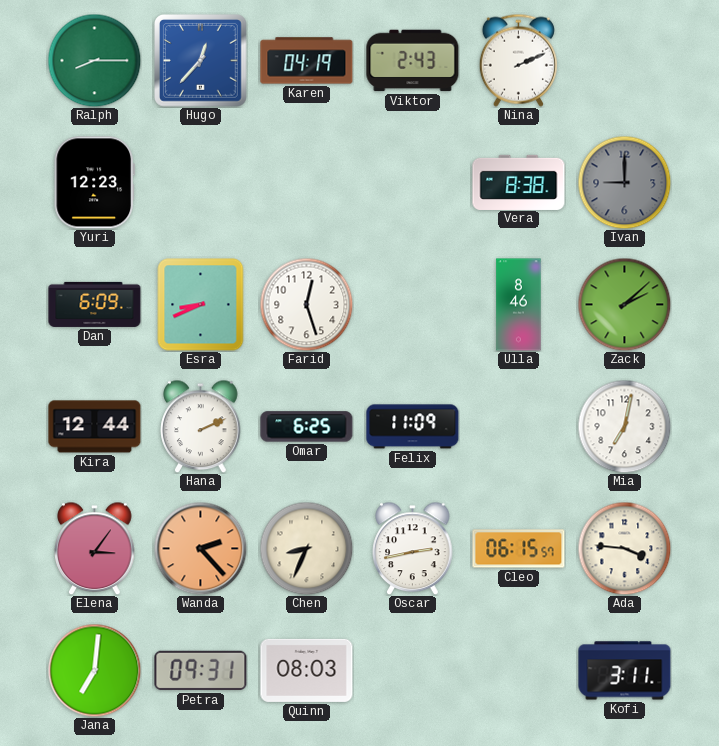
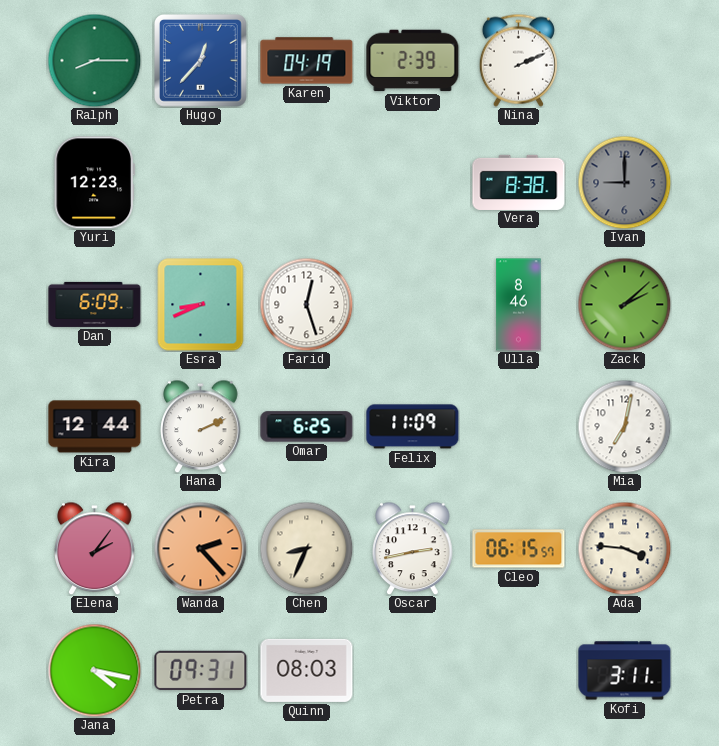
Viktor: 2:43 -> 2:39
Elena: 3:06 -> 2:06
Jana: 7:01 -> 4:17
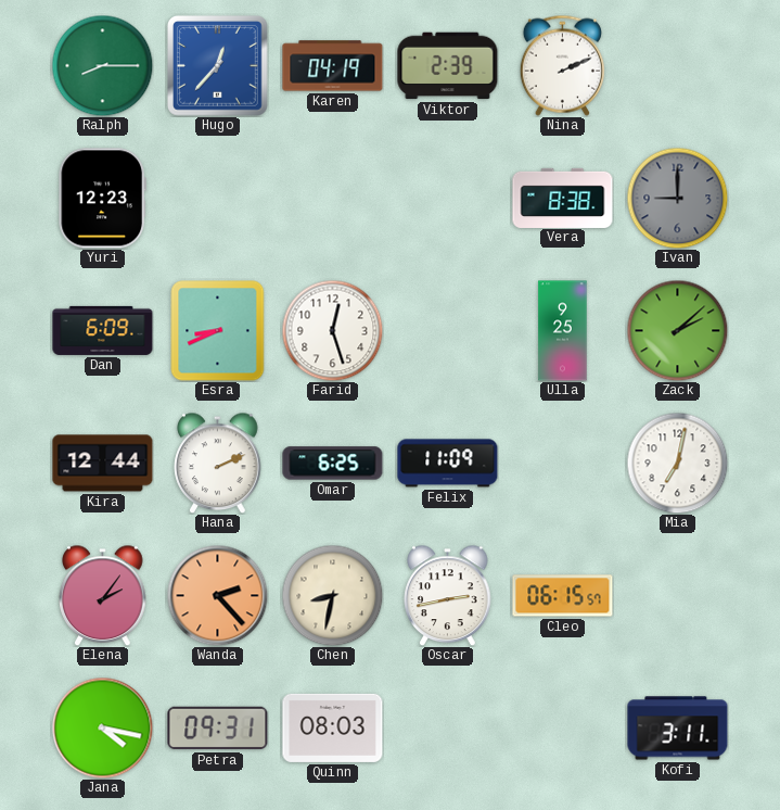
Ulla: 8:46 -> 9:25
Chen: 8:34 -> 8:32
Ada: 3:46 -> none
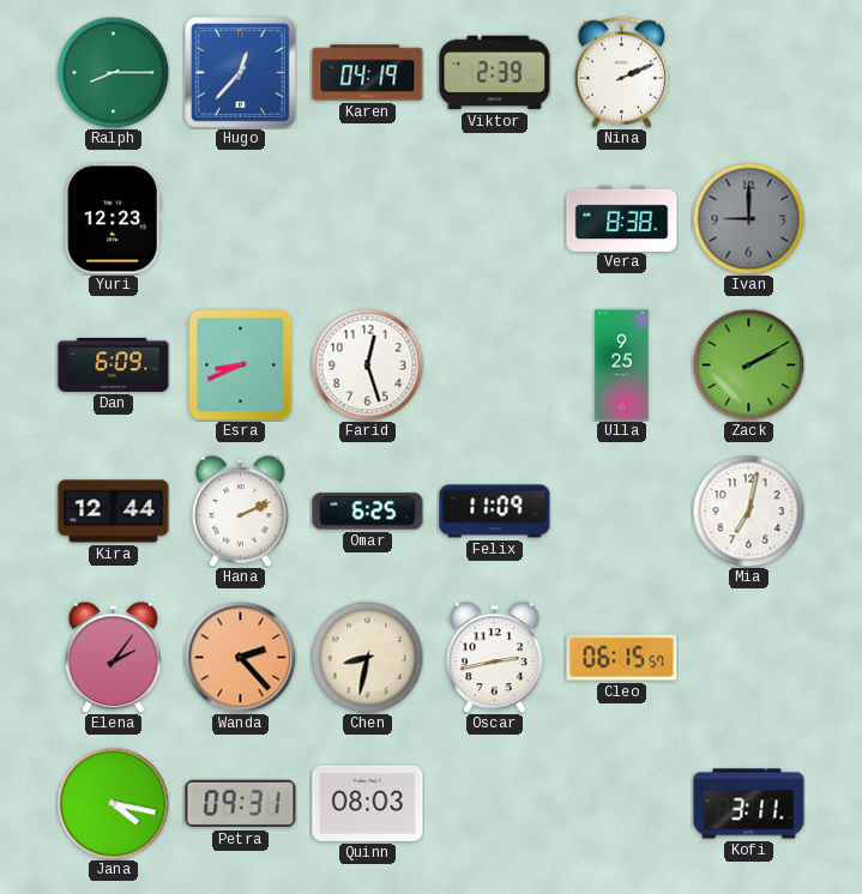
Zack: 2:08 -> 2:10
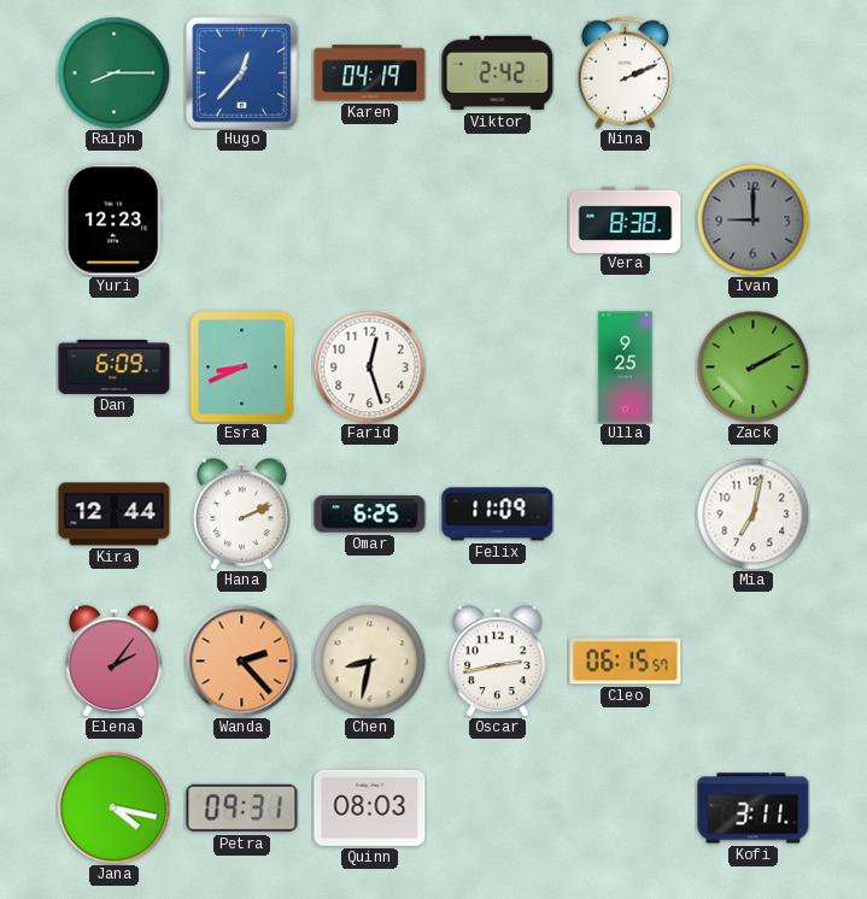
Viktor: 2:39 -> 2:42
